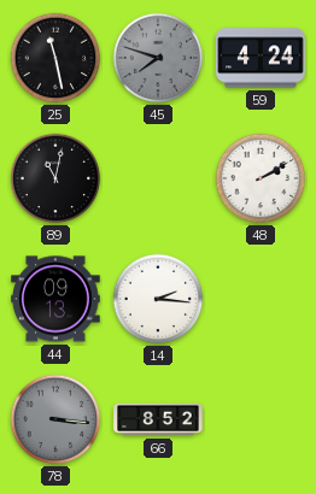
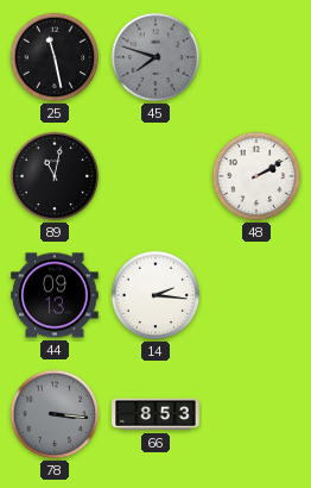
59: 4:24 -> none
66: 8:52 -> 8:53
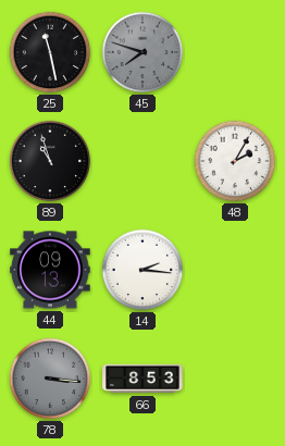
89: 11:02 -> 10:57
48: 2:10 -> 2:05
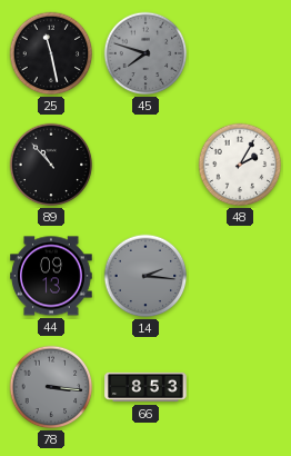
89: 10:57 -> 10:53
14 dial: white -> grey
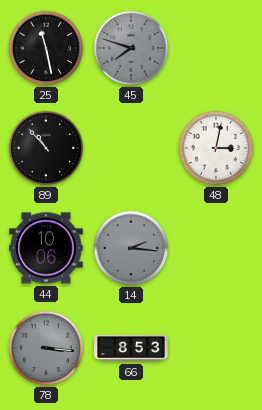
48: 2:05 -> 3:02
44: 09:13 -> 10:06
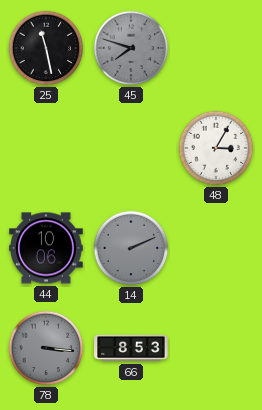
89: 10:53 -> none
48: 3:02 -> 3:05
14: 2:16 -> 2:11
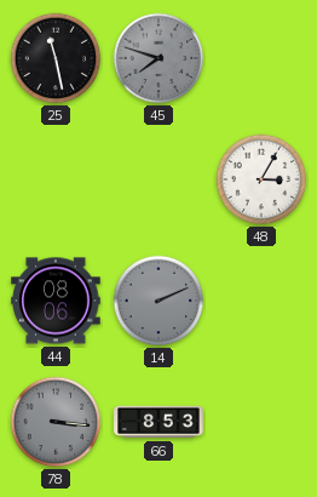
44: 10:06 -> 08:06
